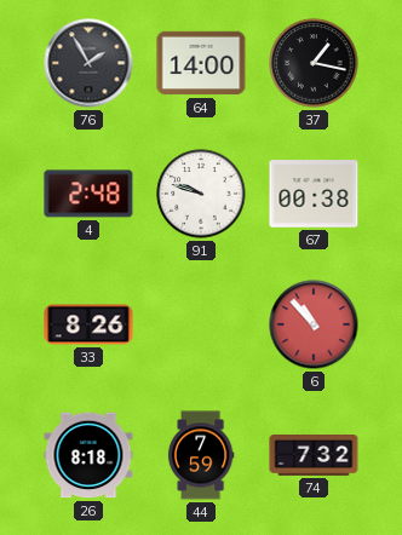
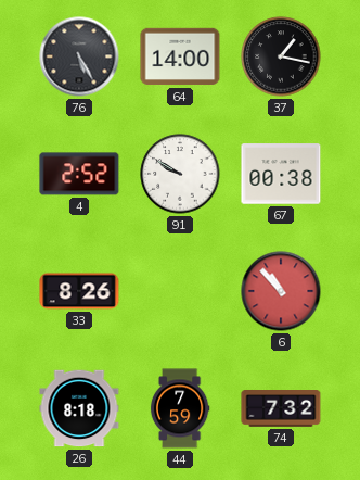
76: 1:55 -> 5:25
4: 2:48 -> 2:52
91: 9:48 -> 9:50
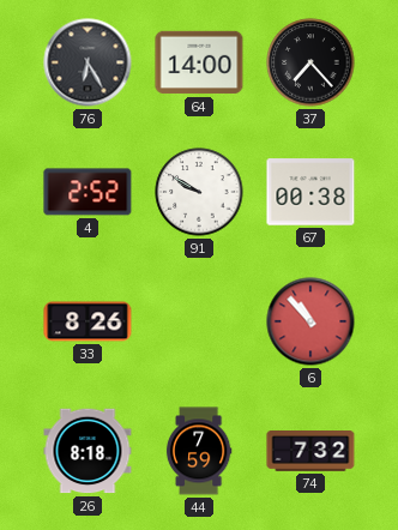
76: 5:25 -> 6:25
37: 1:17 -> 7:23
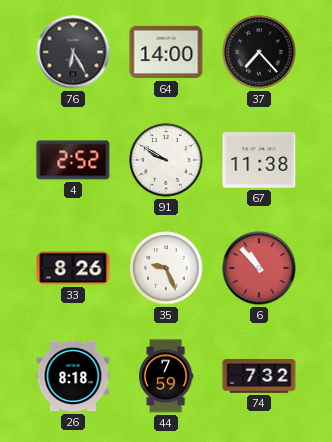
67: 00:38 -> 11:38
35: none -> 9:26
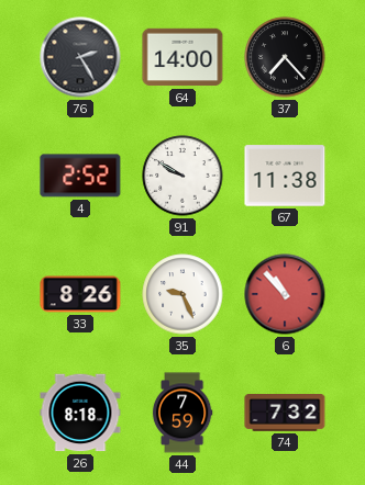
76: 6:25 -> 2:25
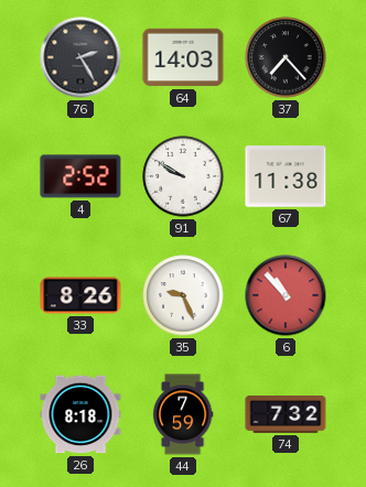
64: 14:00 -> 14:03
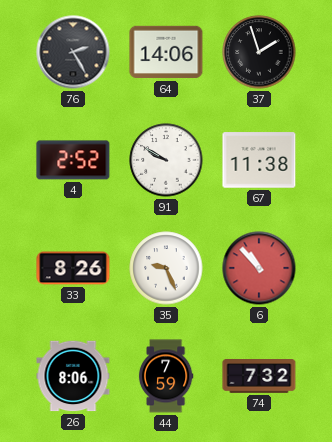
64: 14:03 -> 14:06
37: 7:23 -> 1:57
26: 8:18 -> 8:06
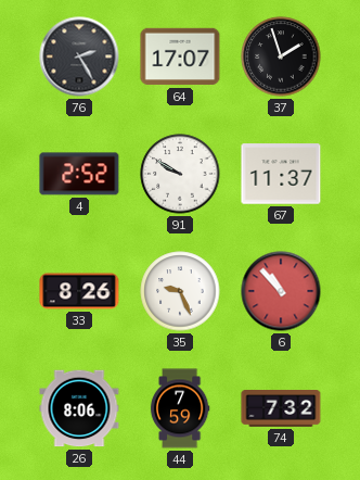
64: 14:06 -> 17:07
67: 11:38 -> 11:37
